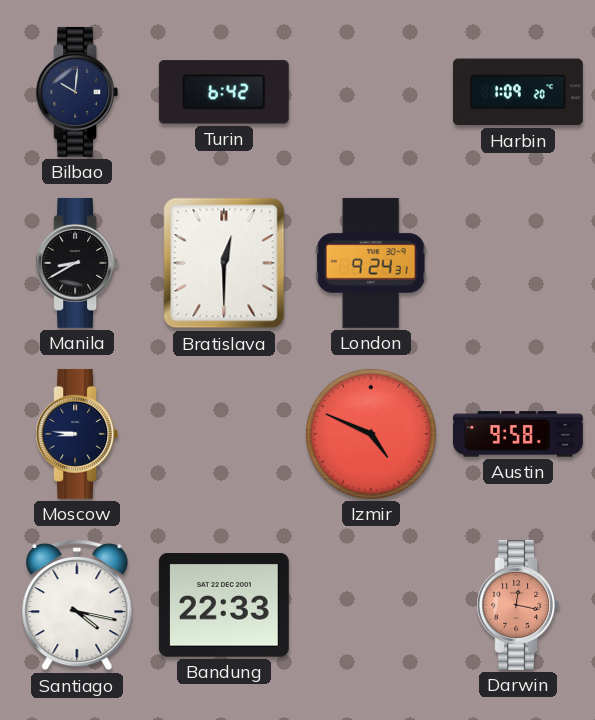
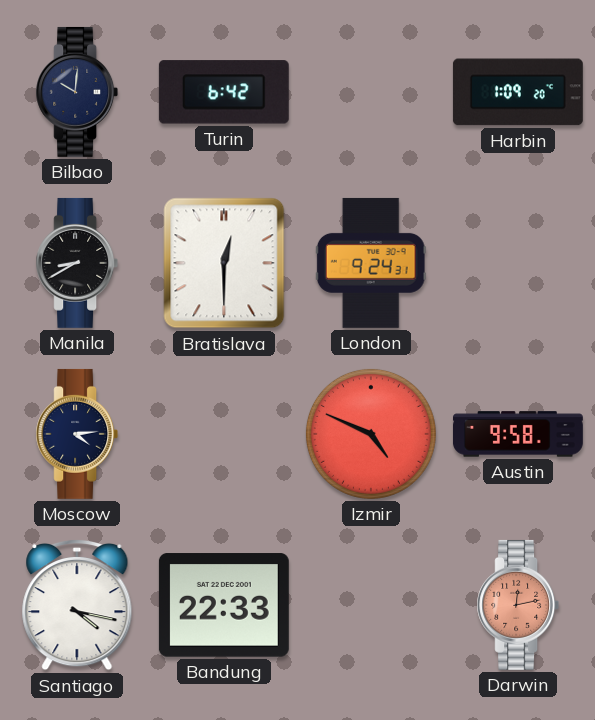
Moscow: 8:46 -> 4:14
Darwin: 12:17 -> 12:13
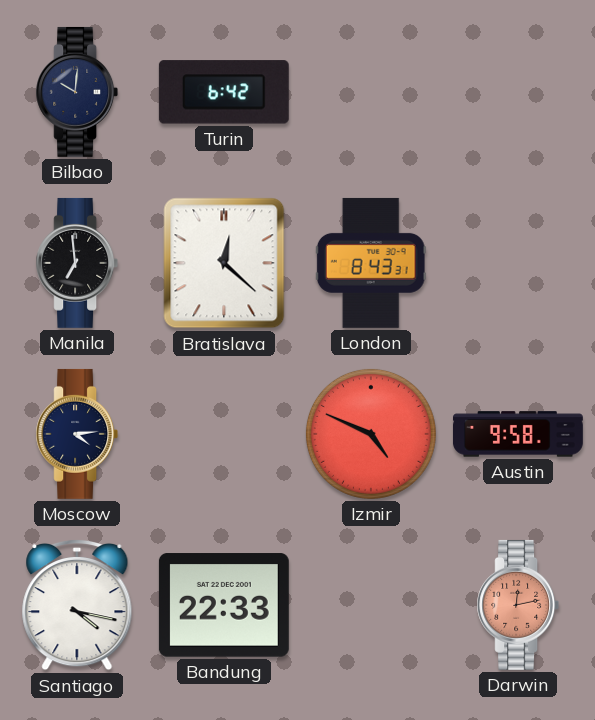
Harbin: 1:09 -> none
Manila: 8:40 -> 6:59
Bratislava: 12:30 -> 12:22
London: 9:24 -> 8:43
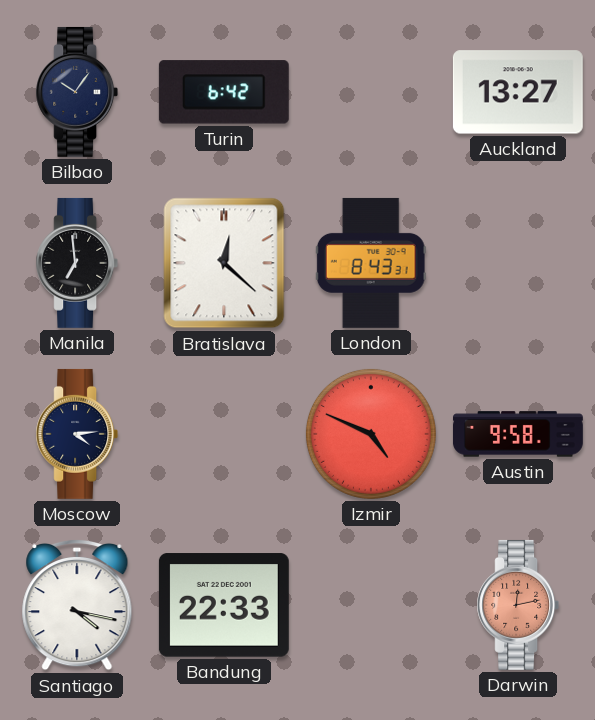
Bilbao: 10:01 -> 10:06
Auckland: none -> 13:27
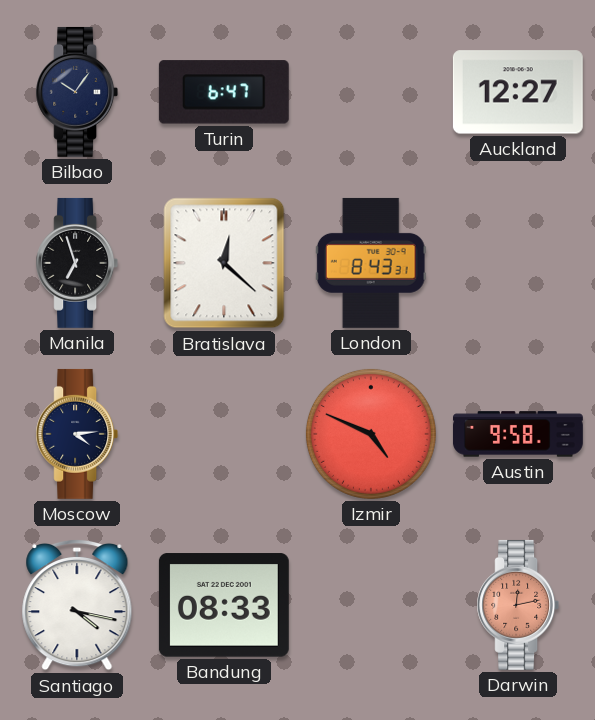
Turin: 6:42 -> 6:47
Auckland: 13:27 -> 12:27
Manila: 6:59 -> 6:57
Bandung: 22:33 -> 08:33
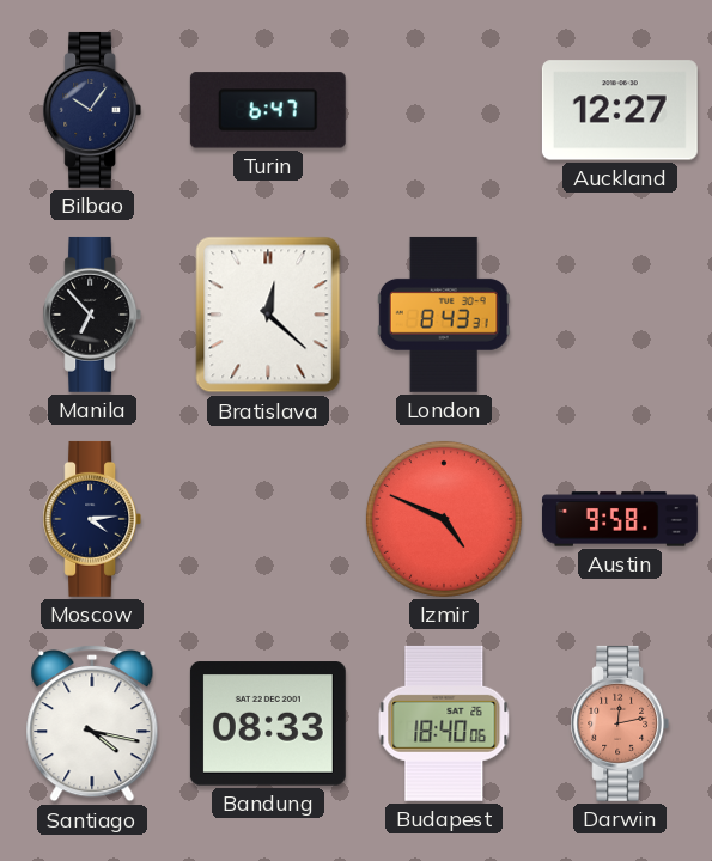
Manila: 6:57 -> 6:53
Budapest: none -> 18:40
